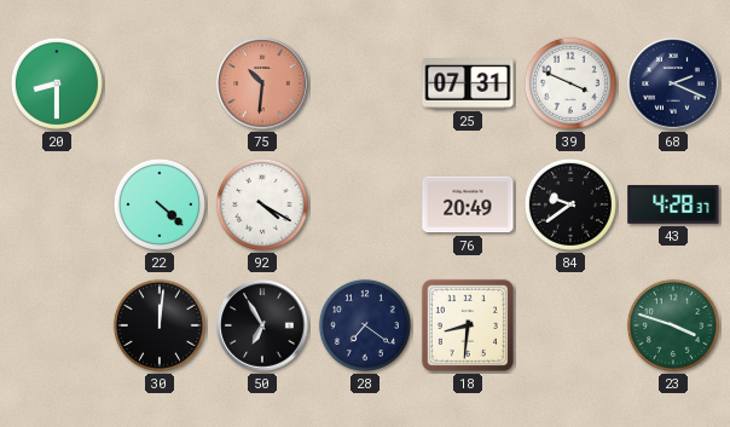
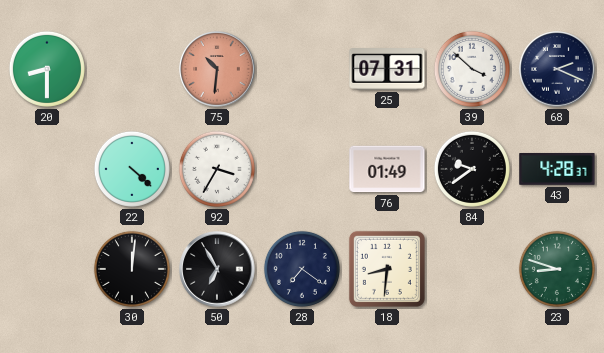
39: 3:49 -> 3:52
92: 4:20 -> 3:35
76: 20:49 -> 01:49
23: 3:48 -> 8:48
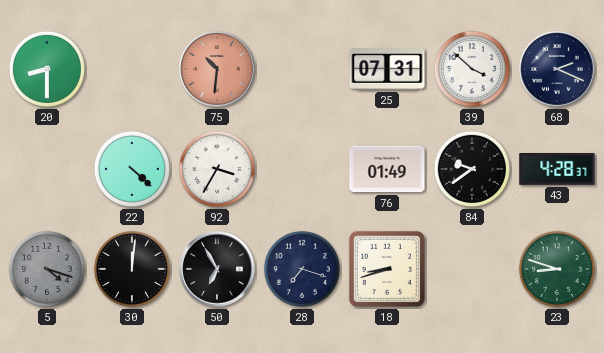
5: none -> 4:18
28: 7:21 -> 7:18
18: 8:31 -> 8:42
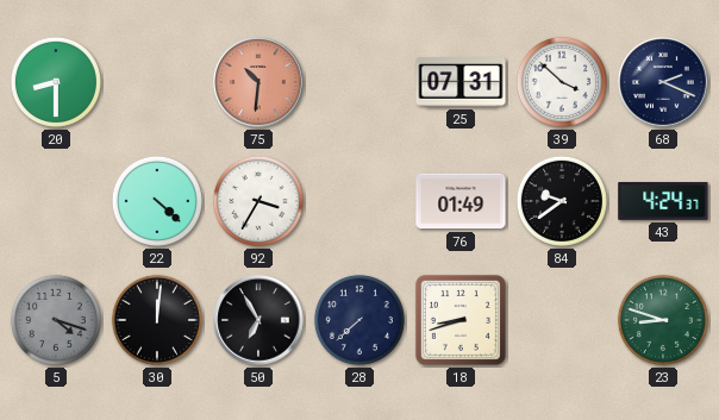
43: 4:28 -> 4:24
28: 7:18 -> 7:38
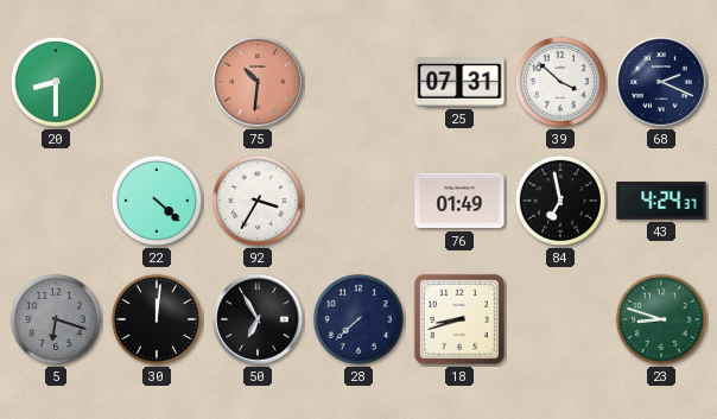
84: 9:39 -> 6:58
5: 4:18 -> 6:18
